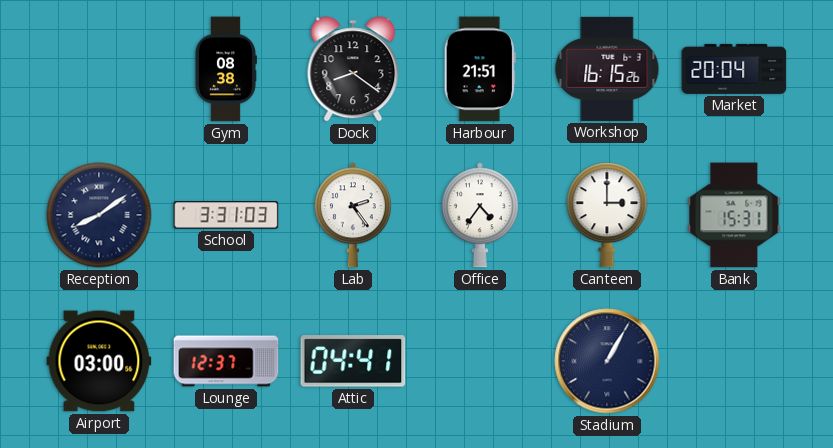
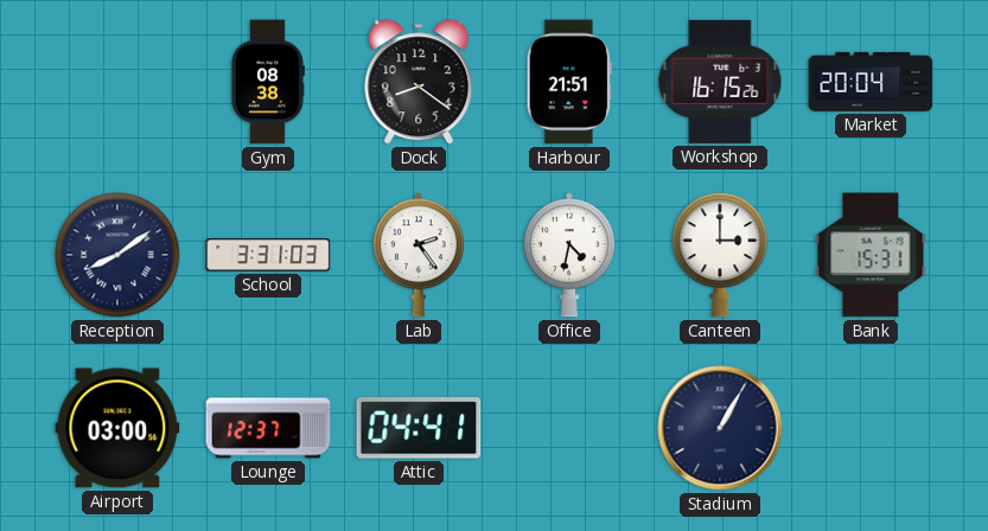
Office: 4:36 -> 4:32
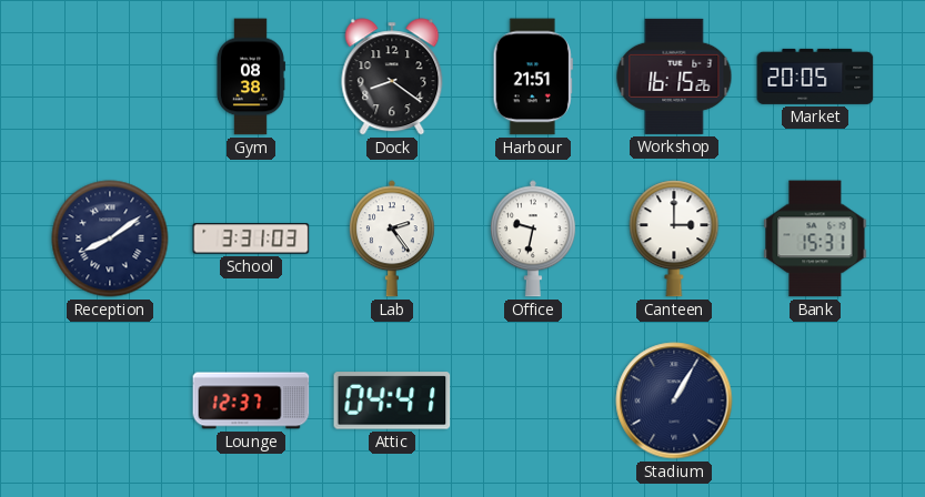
Market: 20:04 -> 20:05
Office: 4:32 -> 9:32
Airport: 03:00 -> none
